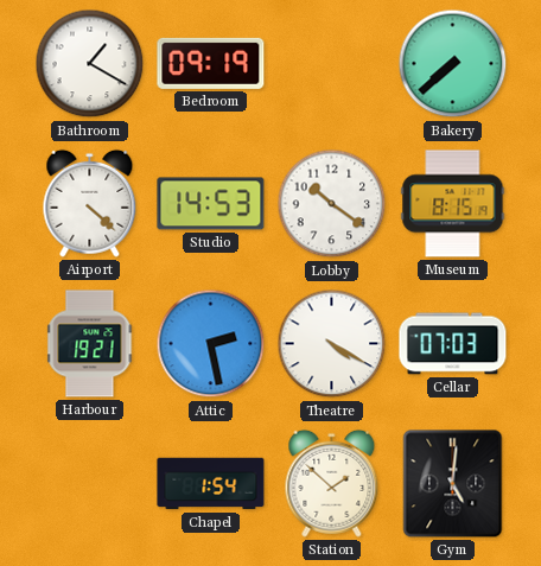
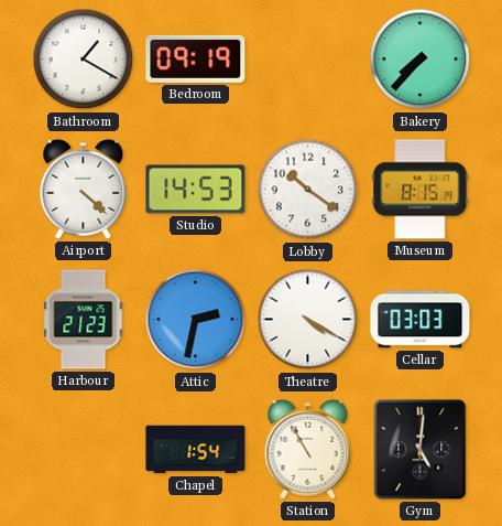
Bakery: 7:38 -> 7:37
Harbour: 19:21 -> 21:23
Attic: 2:28 -> 2:32
Cellar: 07:03 -> 03:03
Station: 1:52 -> 10:55
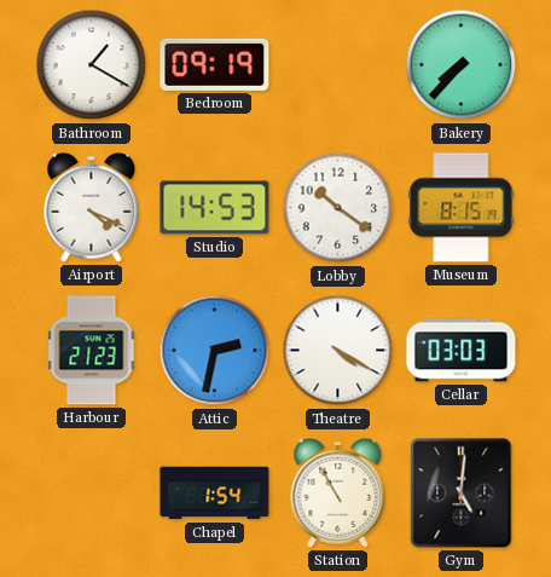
Airport: 4:22 -> 4:19
